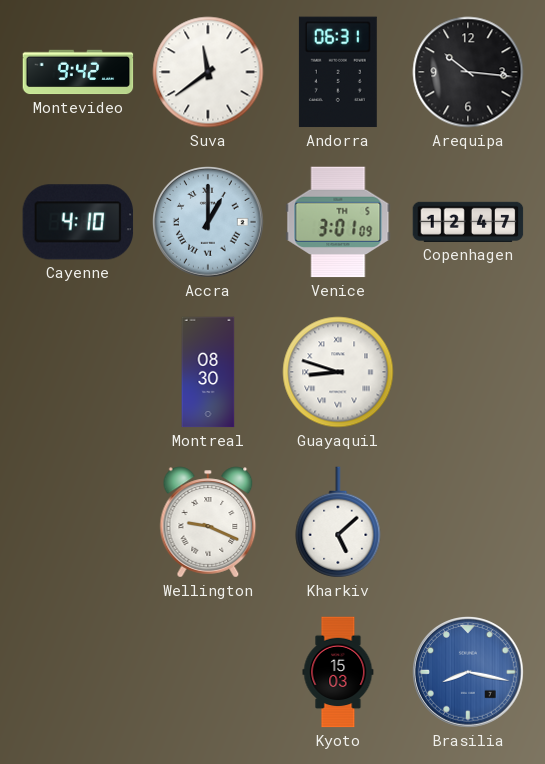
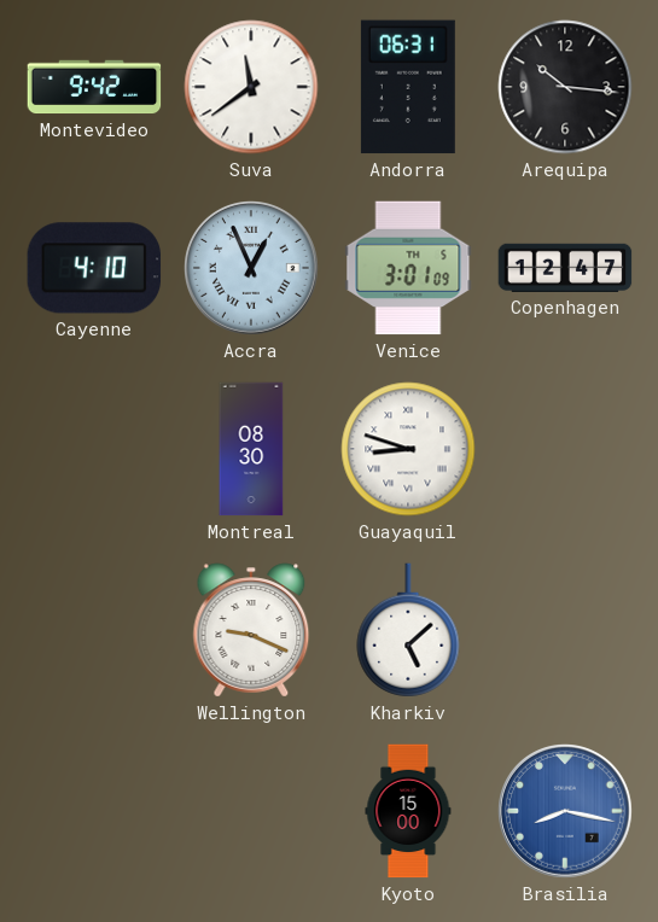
Accra: 1:00 -> 12:56
Kyoto: 15:03 -> 15:00
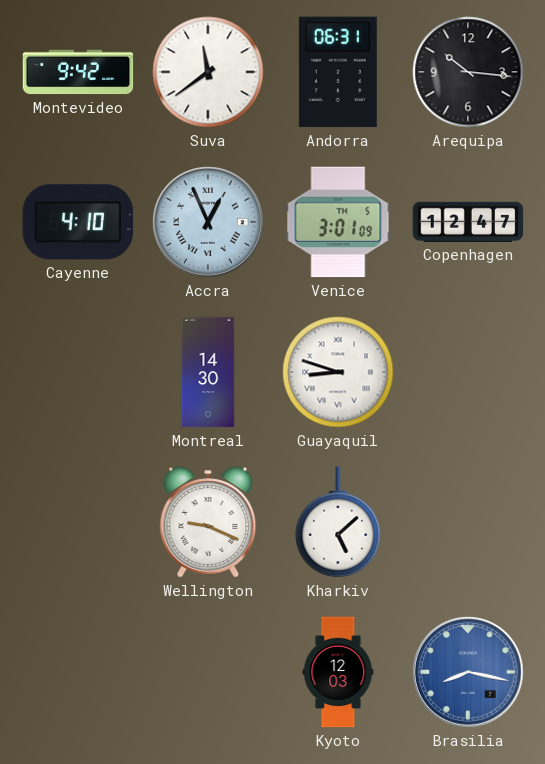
Montreal: 08:30 -> 14:30
Kyoto: 15:00 -> 12:03
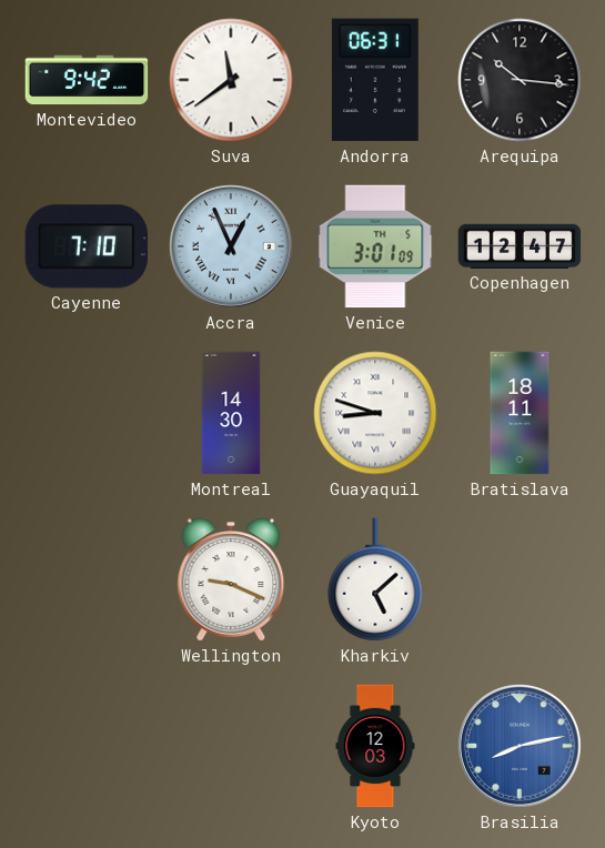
Cayenne: 4:10 -> 7:10
Bratislava: none -> 18:11
Brasilia: 8:17 -> 8:13
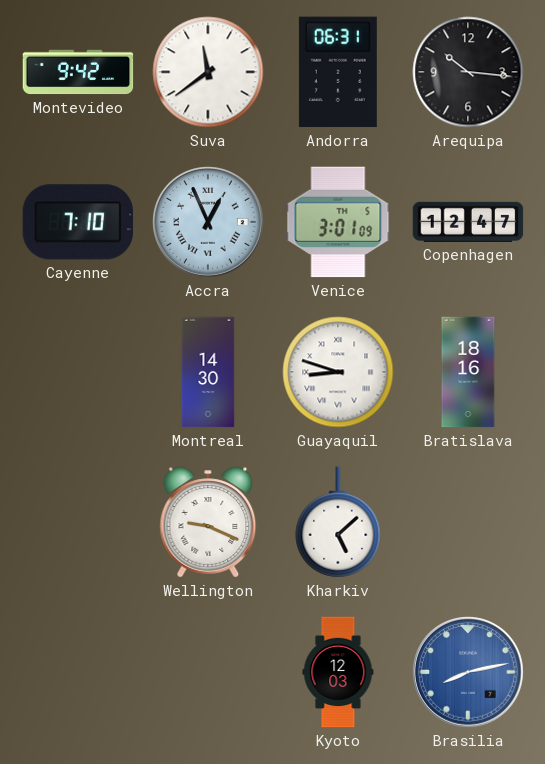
Bratislava: 18:11 -> 18:16
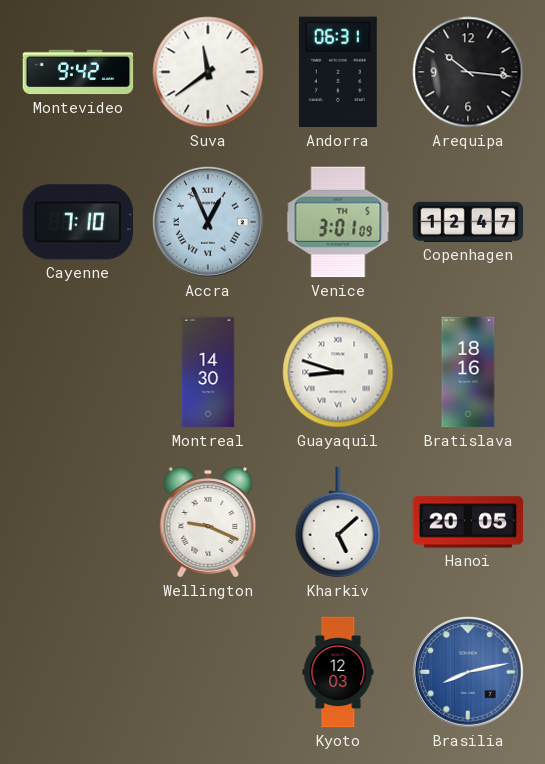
Hanoi: none -> 20:05
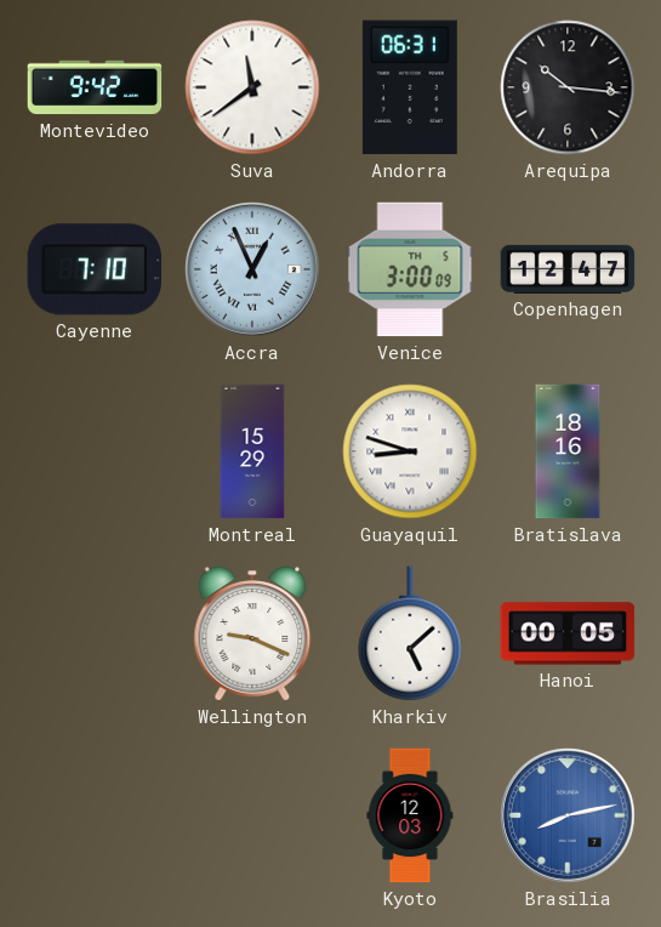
Venice: 3:01 -> 3:00
Montreal: 14:30 -> 15:29
Hanoi: 20:05 -> 00:05
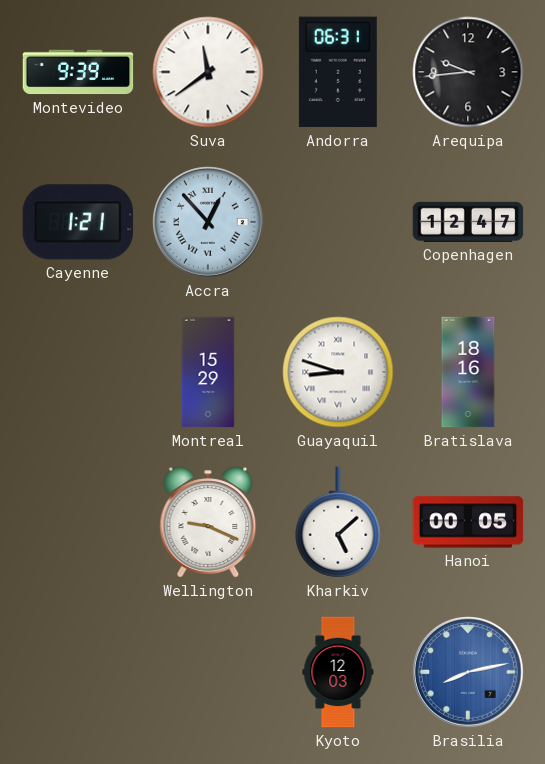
Montevideo: 9:42 -> 9:39
Arequipa: 10:16 -> 9:44
Cayenne: 7:10 -> 1:21
Accra: 12:56 -> 12:53
Venice: 3:00 -> none
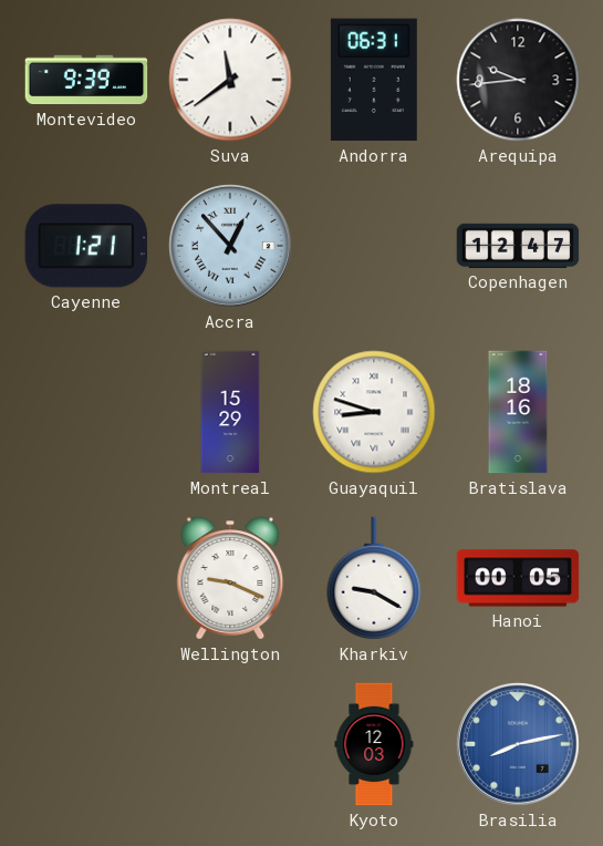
Kharkiv: 5:08 -> 9:20
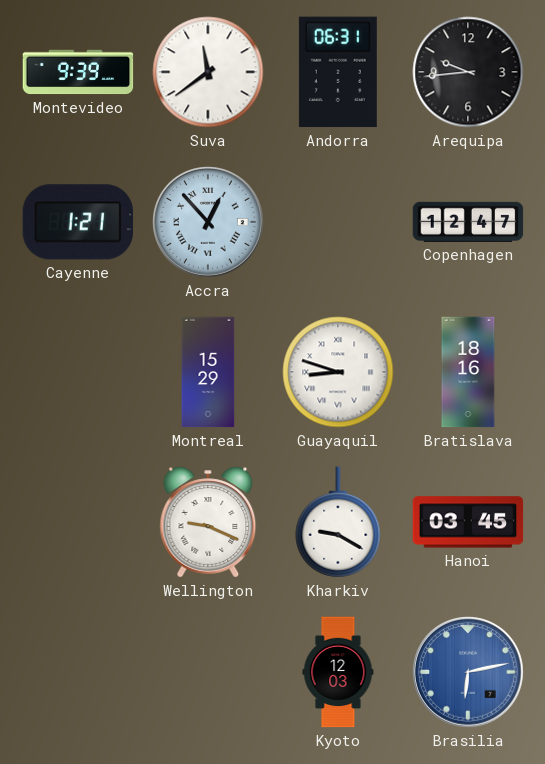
Hanoi: 00:05 -> 03:45
Brasilia: 8:13 -> 6:13
